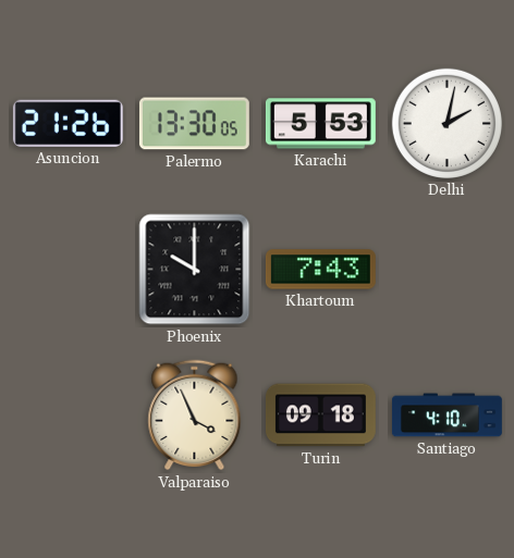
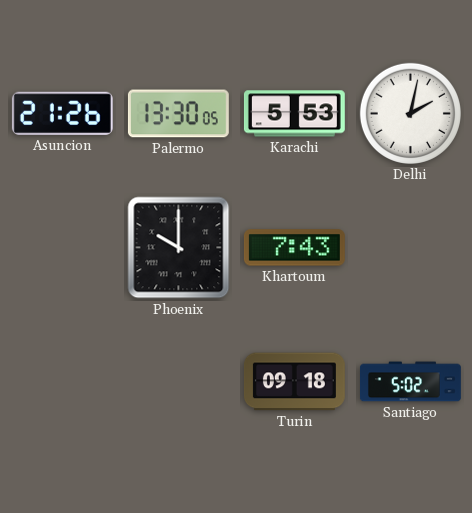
Valparaiso: 3:56 -> none
Santiago: 4:10 -> 5:02
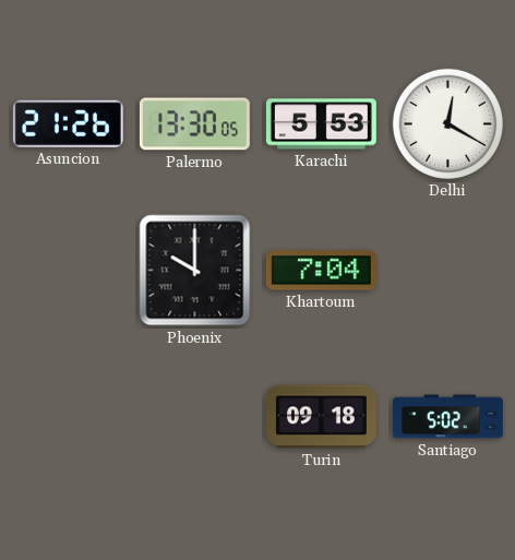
Delhi: 2:02 -> 12:20
Khartoum: 7:43 -> 7:04
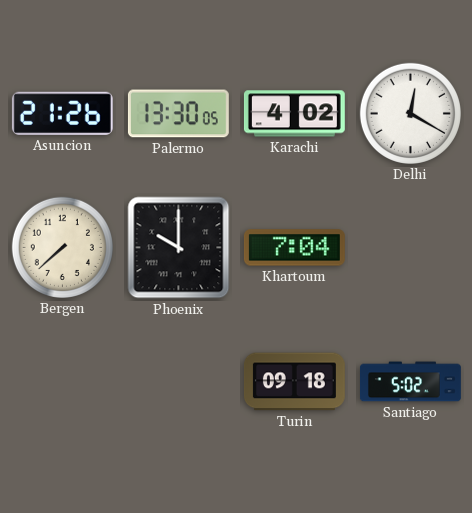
Karachi: 5:53 -> 4:02
Bergen: none -> 7:38
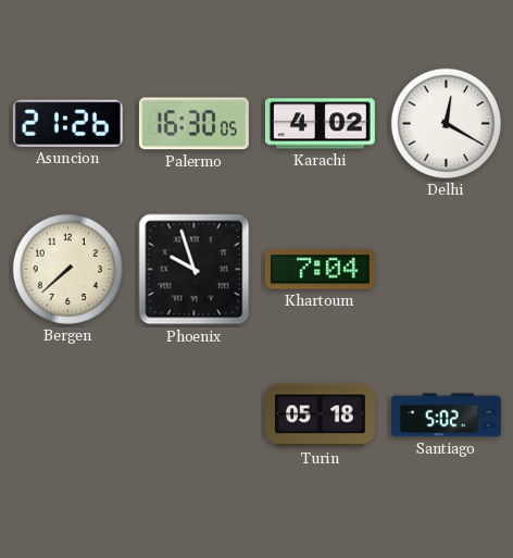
Palermo: 13:30 -> 16:30
Phoenix: 10:00 -> 9:57
Turin: 09:18 -> 05:18
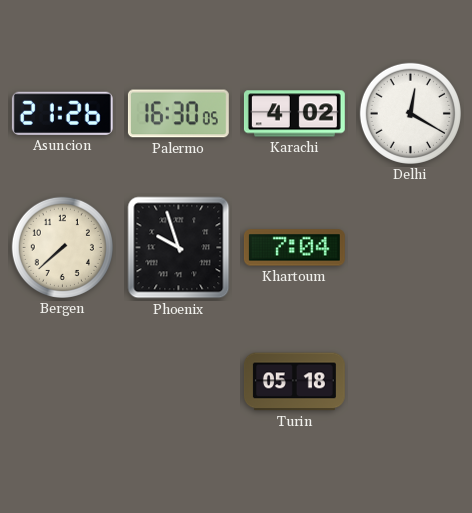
Santiago: 5:02 -> none
